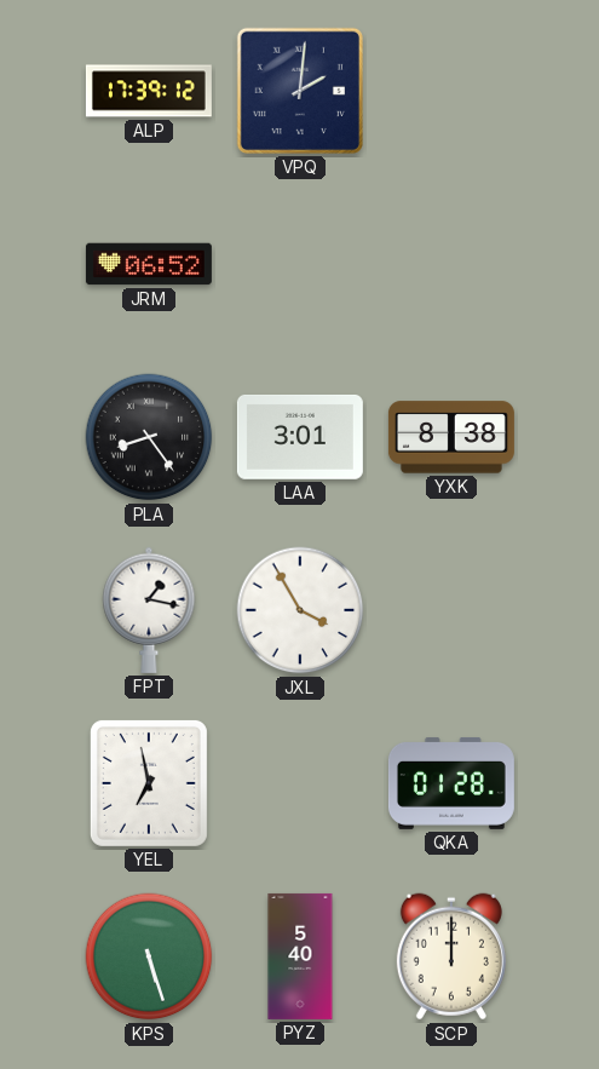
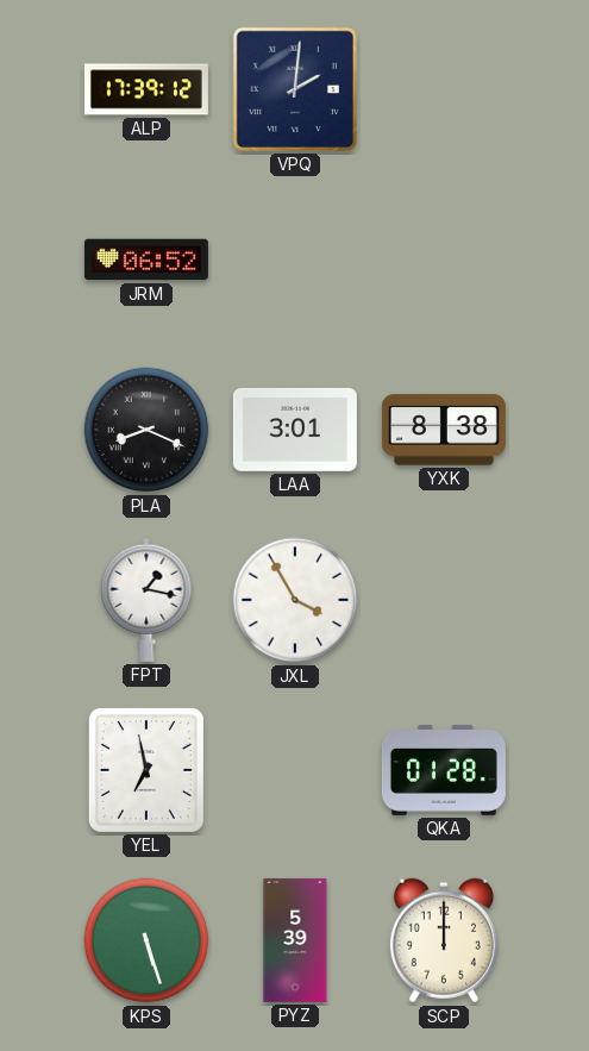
PLA: 8:24 -> 8:19
PYZ: 5:40 -> 5:39
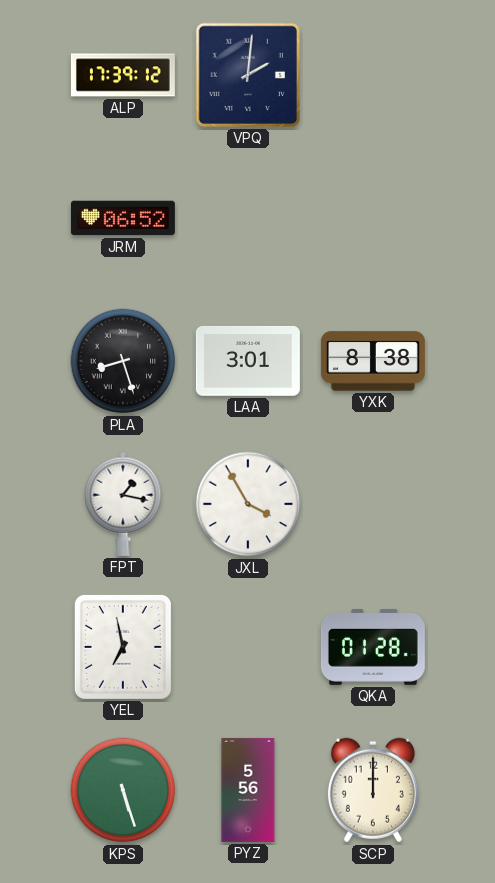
PLA: 8:19 -> 8:27
PYZ: 5:39 -> 5:56
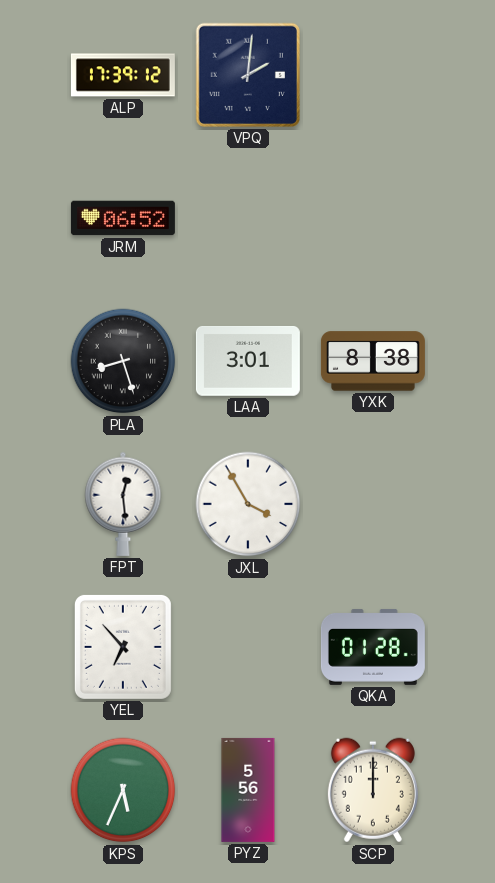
FPT: 1:17 -> 12:29
YEL: 6:58 -> 6:53
KPS: 5:27 -> 5:34
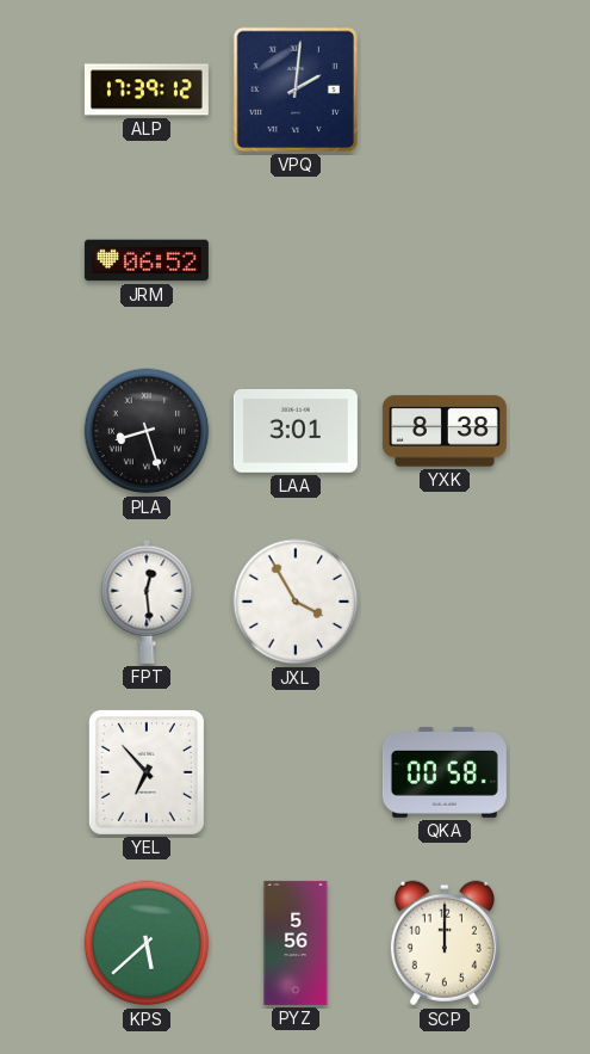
QKA: 01:28 -> 00:58
KPS: 5:34 -> 5:38
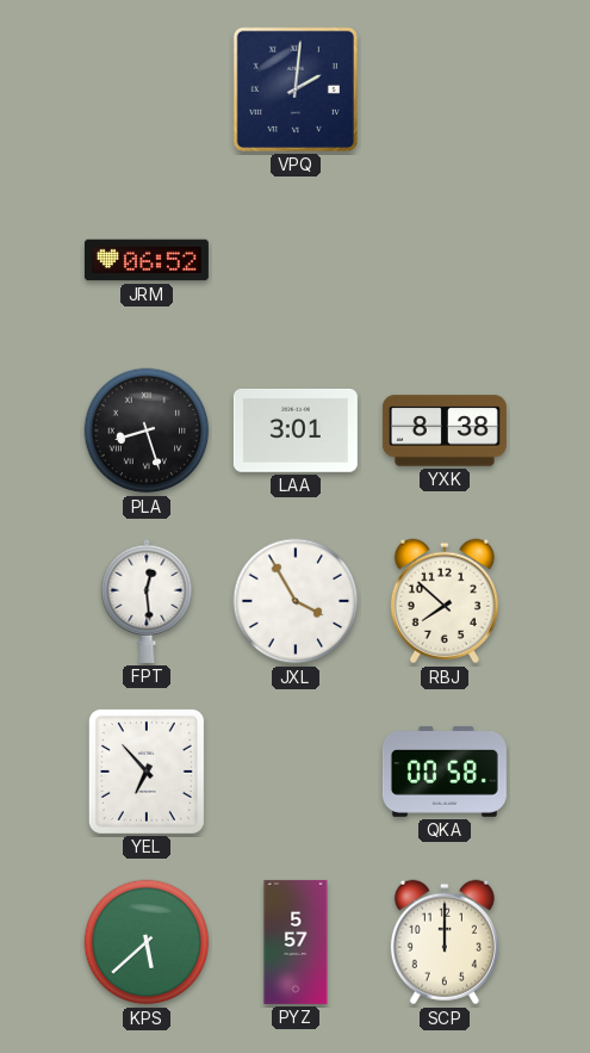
ALP: 17:39 -> none
RBJ: none -> 7:52
PYZ: 5:56 -> 5:57
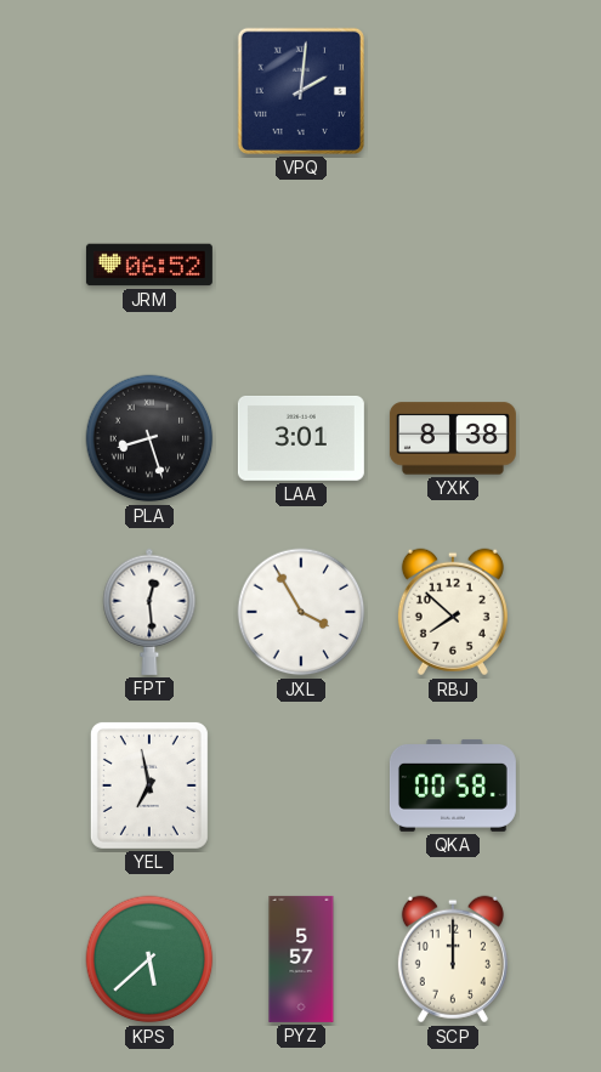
YEL: 6:53 -> 6:58
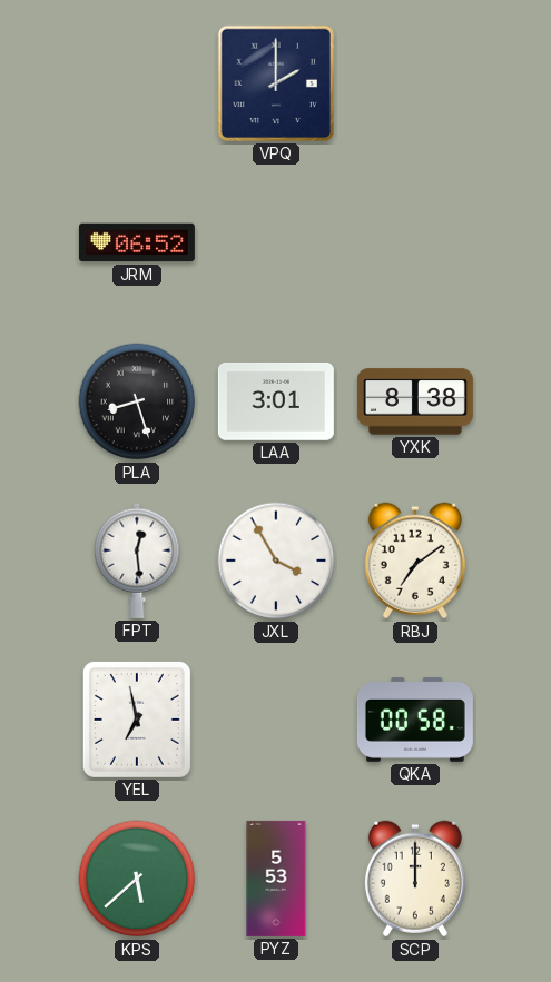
VPQ: 2:01 -> 2:00
RBJ: 7:52 -> 7:09
PYZ: 5:57 -> 5:53
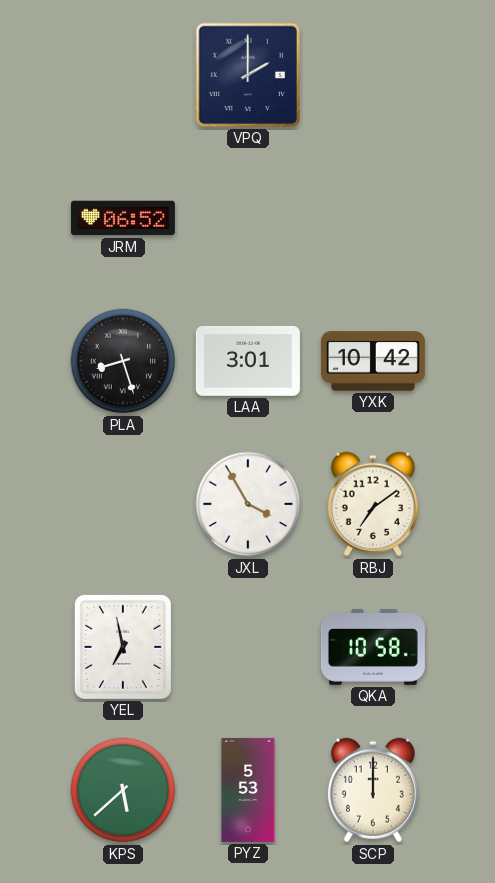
YXK: 8:38 -> 10:42
FPT: 12:29 -> none
QKA: 00:58 -> 10:58
